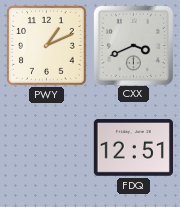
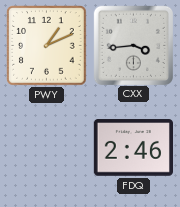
CXX: 3:41 -> 3:44
FDQ: 12:51 -> 2:46
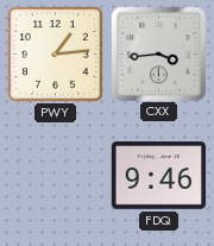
PWY: 1:11 -> 1:14
FDQ: 2:46 -> 9:46
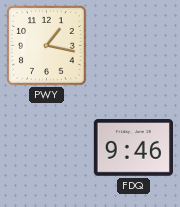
PWY: 1:14 -> 1:17
CXX: 3:44 -> none
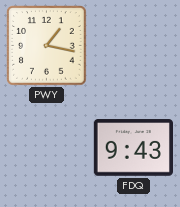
FDQ: 9:46 -> 9:43
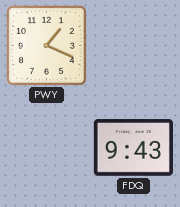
PWY: 1:17 -> 1:19
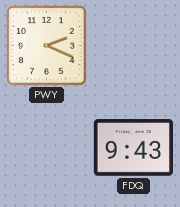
PWY: 1:19 -> 2:19
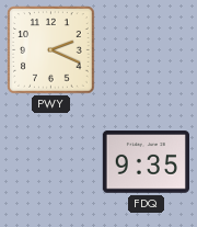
FDQ: 9:43 -> 9:35
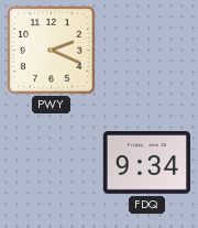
FDQ: 9:35 -> 9:34
